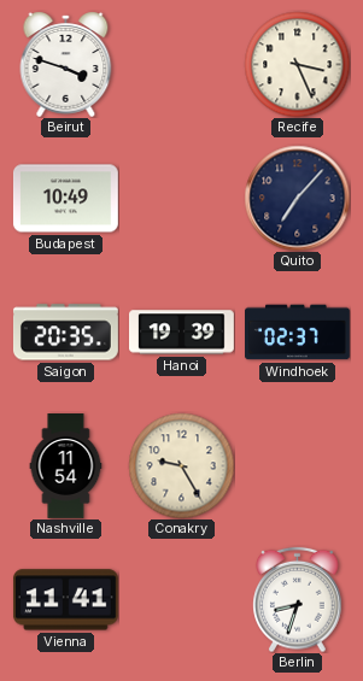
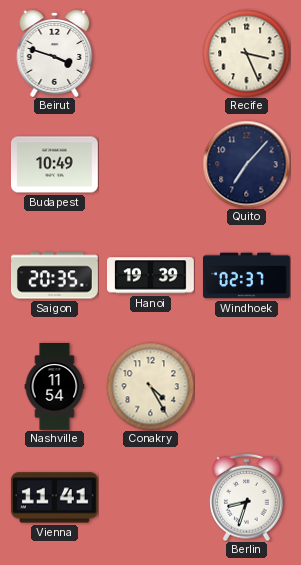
Conakry: 9:25 -> 4:25
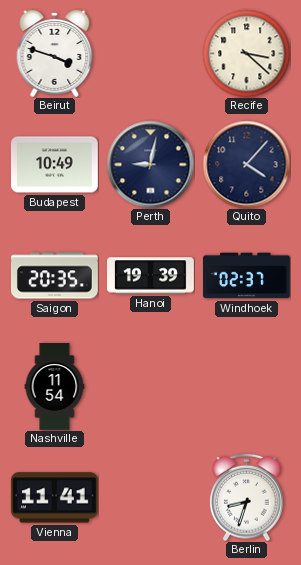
Recife: 3:26 -> 3:22
Perth: none -> 9:02
Quito: 7:07 -> 4:07
Conakry: 4:25 -> none
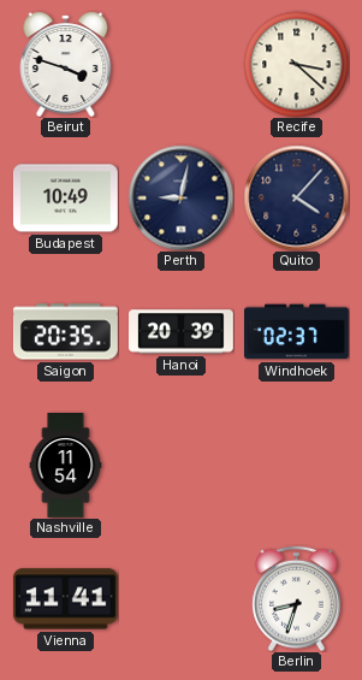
Hanoi: 19:39 -> 20:39
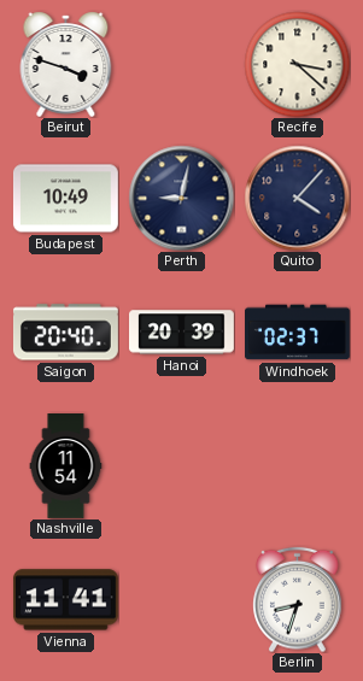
Saigon: 20:35 -> 20:40
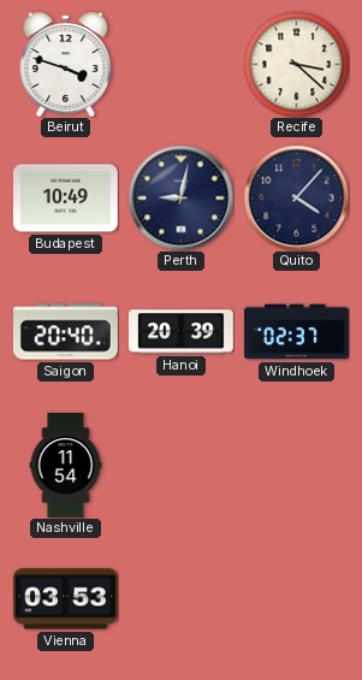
Vienna: 11:41 -> 03:53
Berlin: 8:33 -> none
